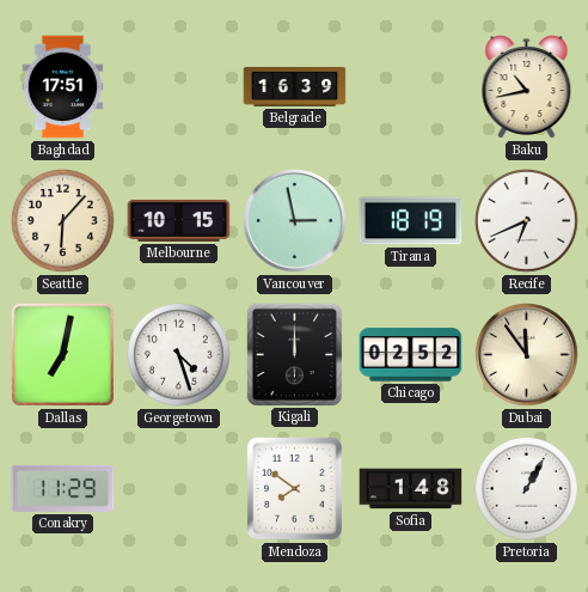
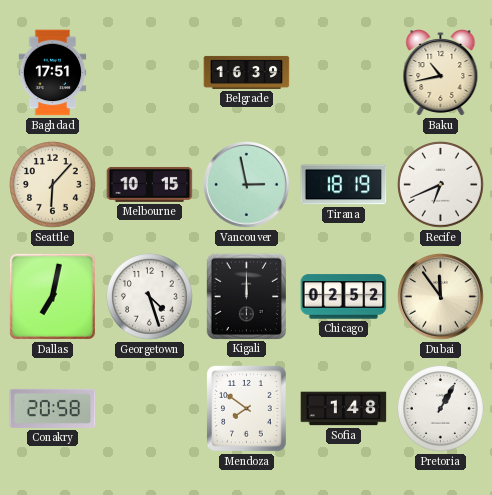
Conakry: 11:29 -> 20:58
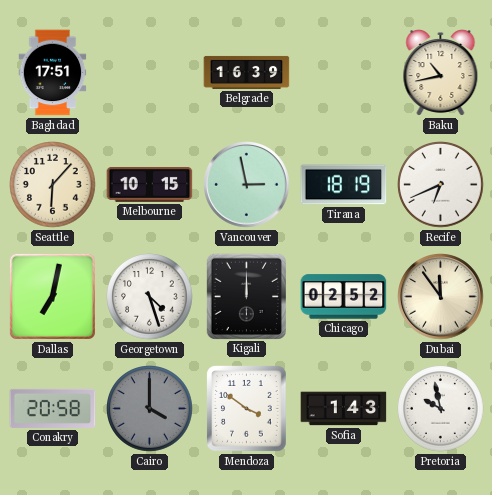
Cairo: none -> 4:00
Mendoza: 7:51 -> 3:51
Sofia: 1:48 -> 1:43
Pretoria: 1:05 -> 9:58
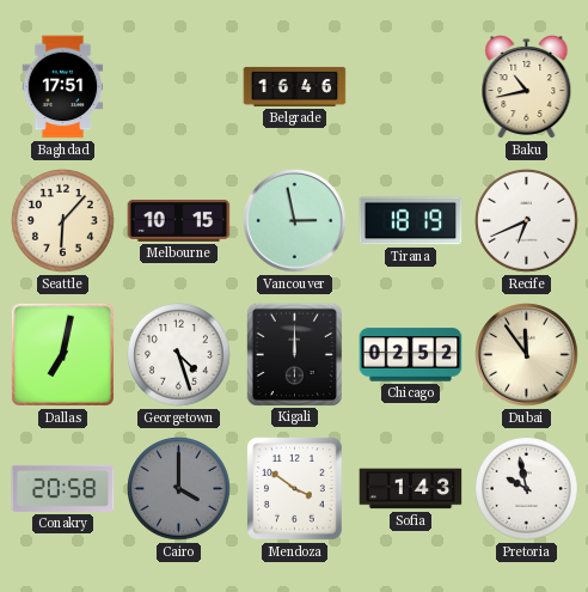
Belgrade: 16:39 -> 16:46
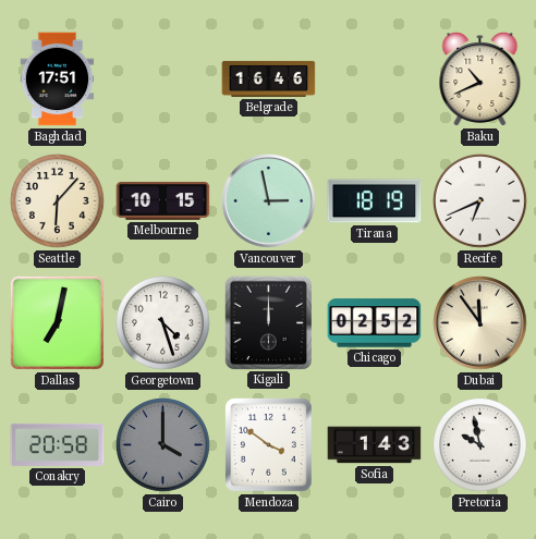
Baku: 10:43 -> 10:41
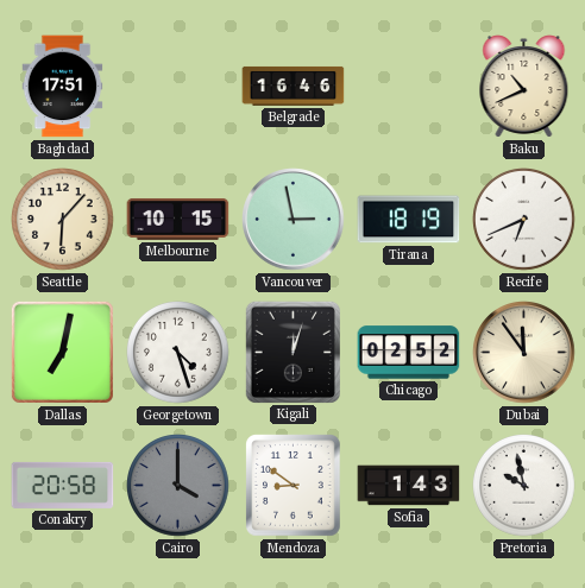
Kigali: 12:00 -> 12:03
Mendoza: 3:51 -> 8:51
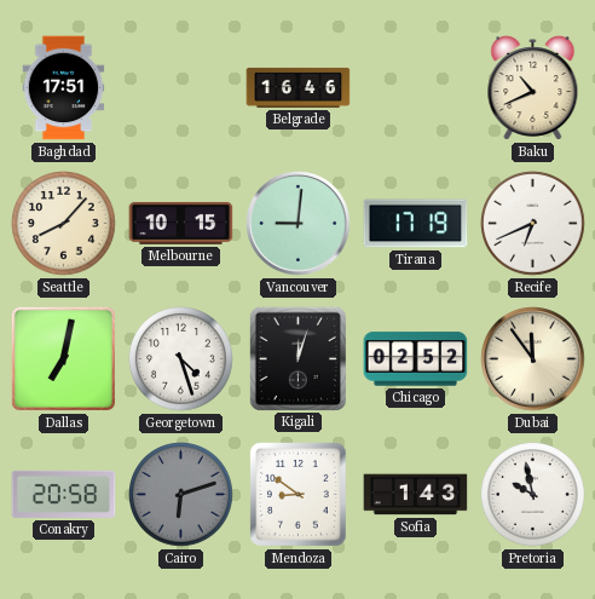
Seattle: 6:07 -> 8:07
Vancouver: 2:58 -> 9:01
Tirana: 18:19 -> 17:19
Cairo: 4:00 -> 6:12
